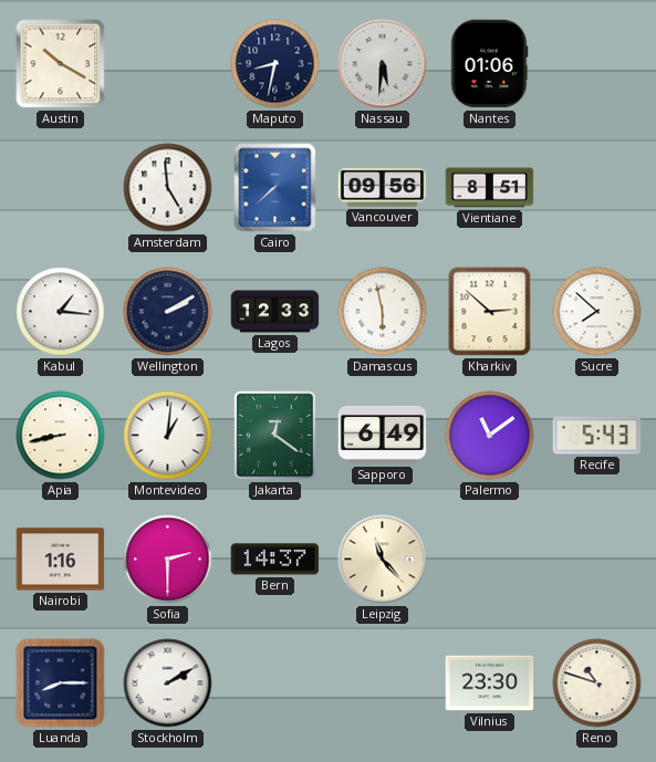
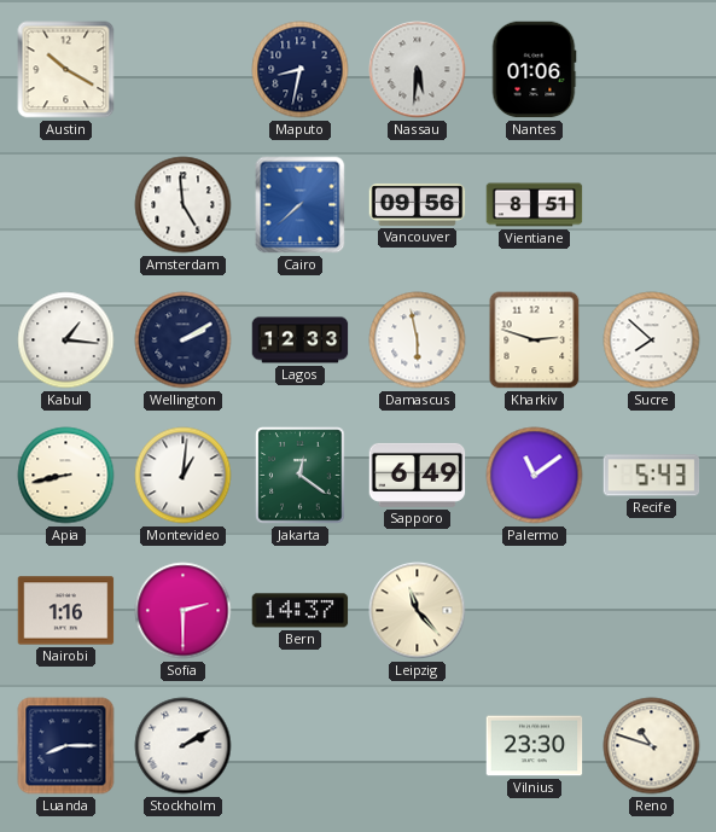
Kharkiv: 2:52 -> 2:48
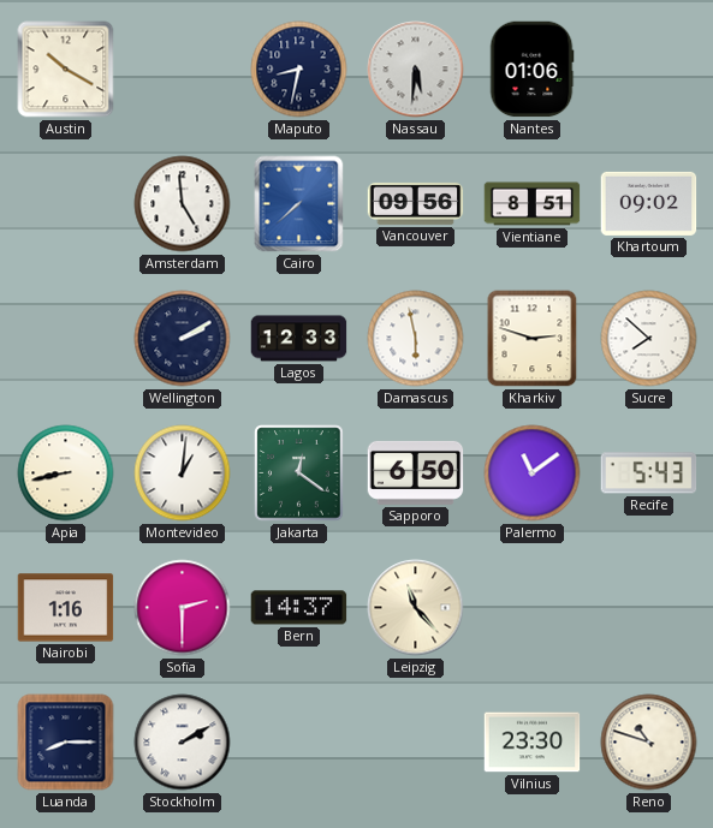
Khartoum: none -> 09:02
Kabul: 1:16 -> none
Sapporo: 6:49 -> 6:50
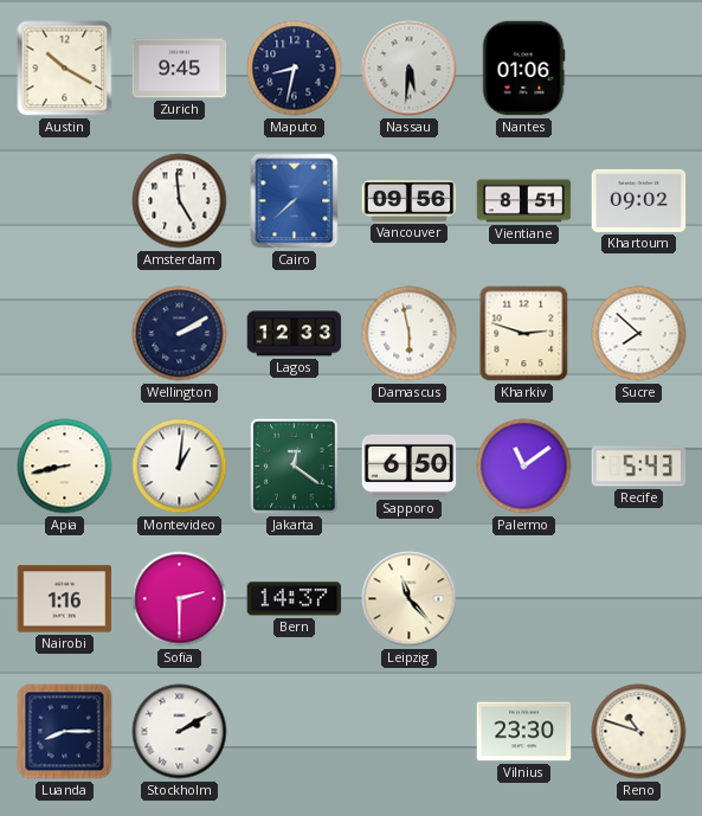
Zurich: none -> 9:45
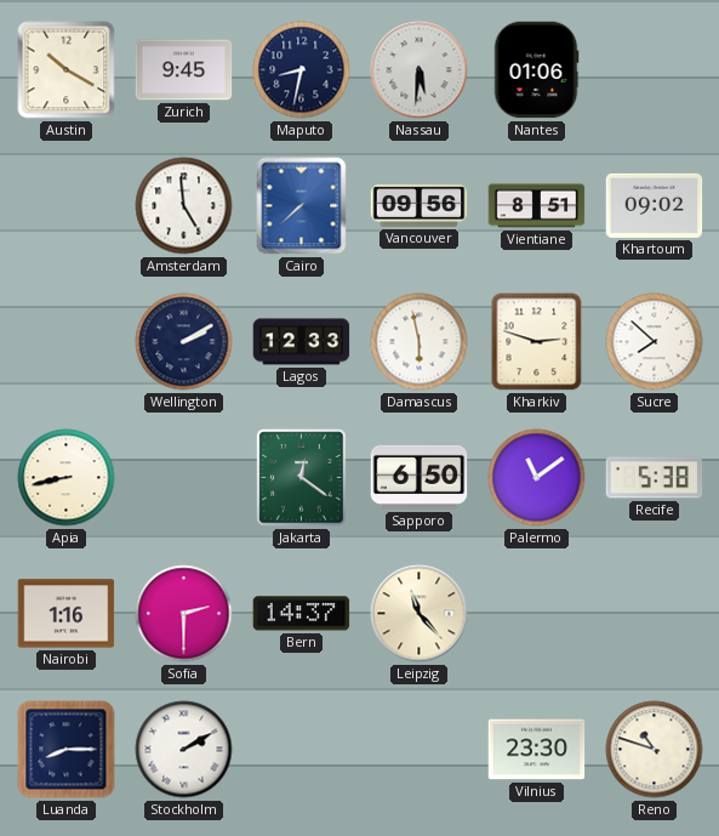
Montevideo: 1:01 -> none
Recife: 5:43 -> 5:38
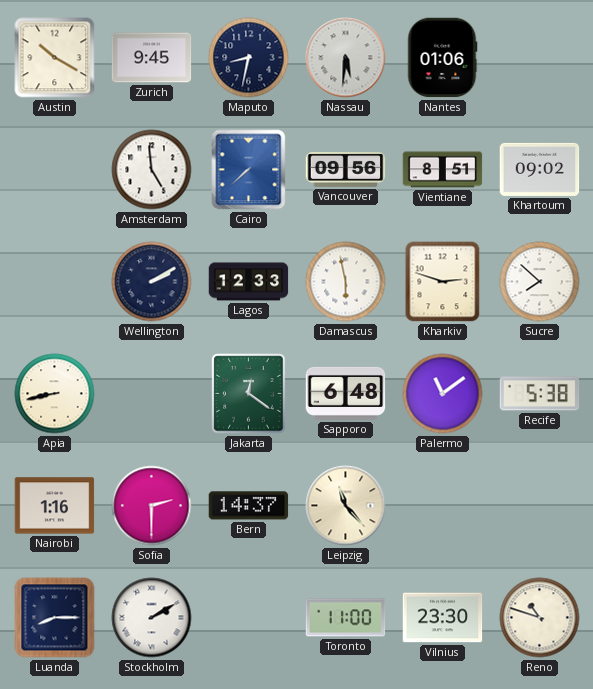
Sapporo: 6:50 -> 6:48
Toronto: none -> 11:00
